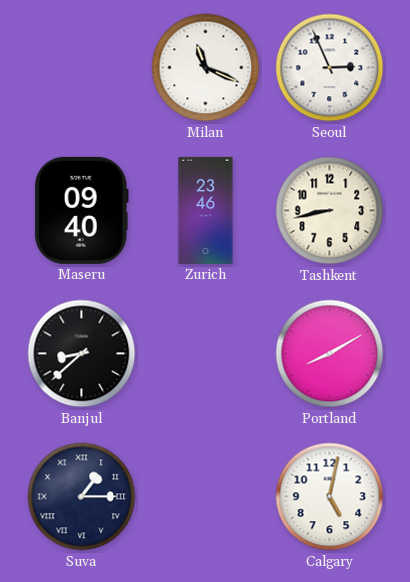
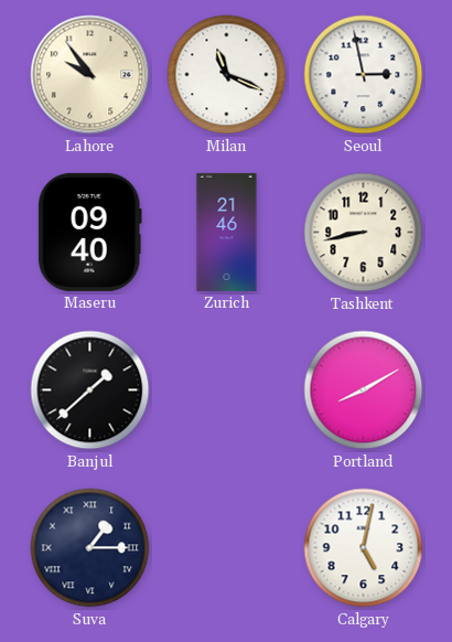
Lahore: none -> 9:54
Seoul: 2:56 -> 2:58
Zurich: 23:46 -> 21:46
Banjul: 8:38 -> 1:38
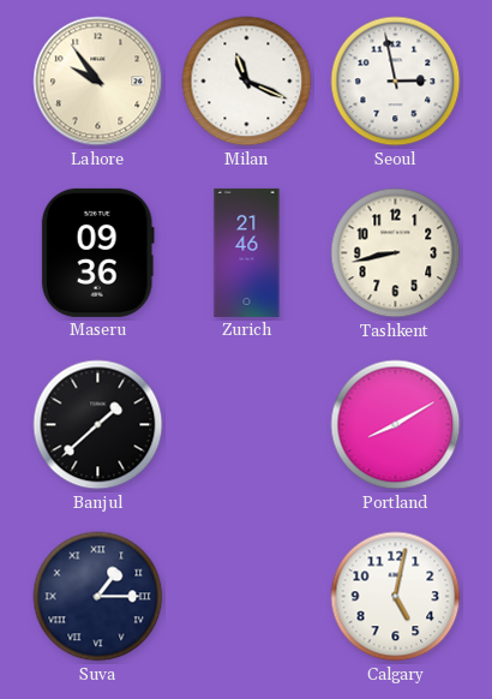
Maseru: 09:40 -> 09:36
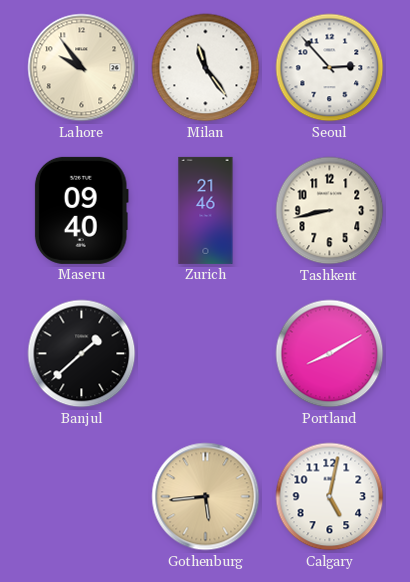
Milan: 11:19 -> 11:24
Seoul: 2:58 -> 2:53
Maseru: 09:36 -> 09:40
Suva: 1:15 -> none
Gothenburg: none -> 5:44
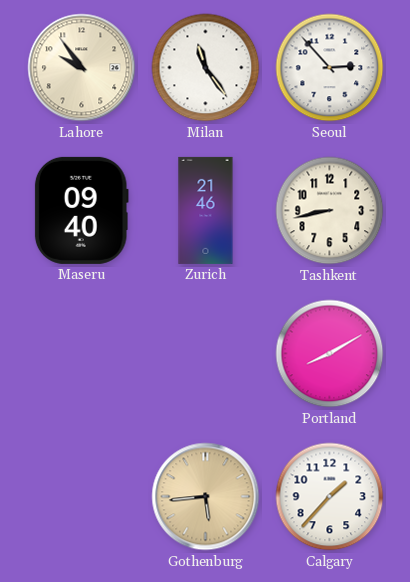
Banjul: 1:38 -> none
Calgary: 5:02 -> 1:37
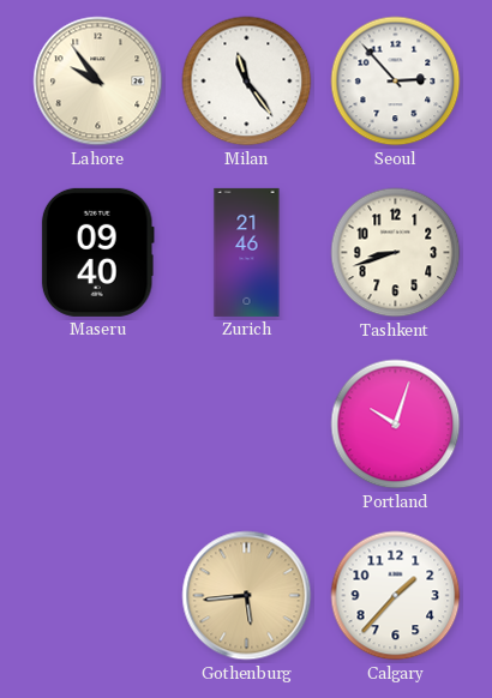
Tashkent: 8:43 -> 8:42
Portland: 8:10 -> 10:03
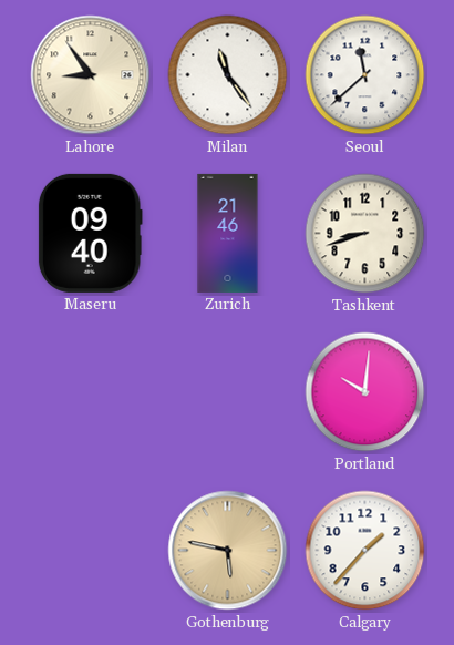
Lahore: 9:54 -> 8:54
Seoul: 2:53 -> 11:38
Portland: 10:03 -> 10:01
Gothenburg: 5:44 -> 5:47
